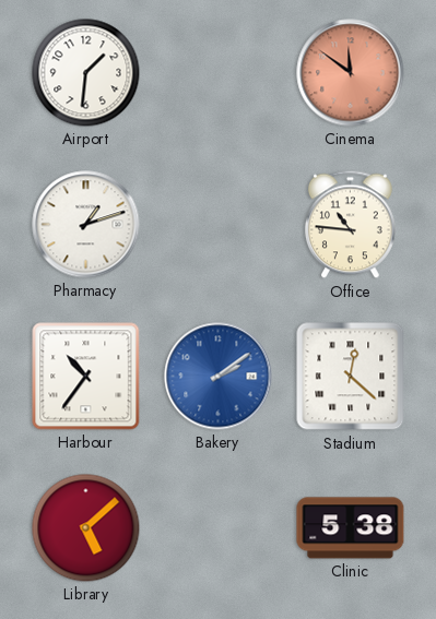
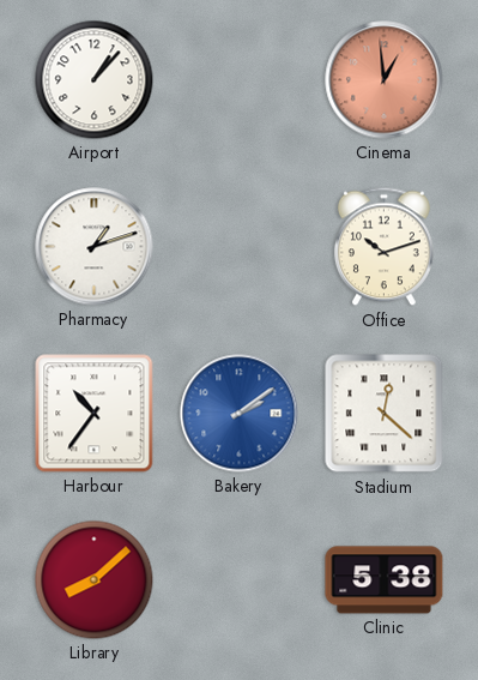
Airport: 1:31 -> 1:07
Cinema: 11:51 -> 12:59
Office: 10:46 -> 10:12
Library: 5:08 -> 8:08
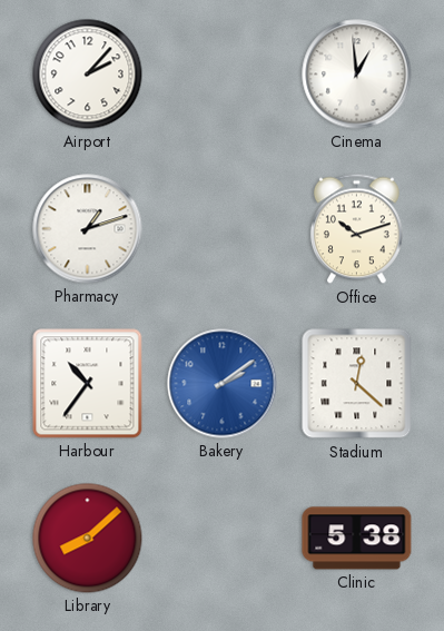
Airport: 1:07 -> 2:07
Cinema dial: salmon -> white
